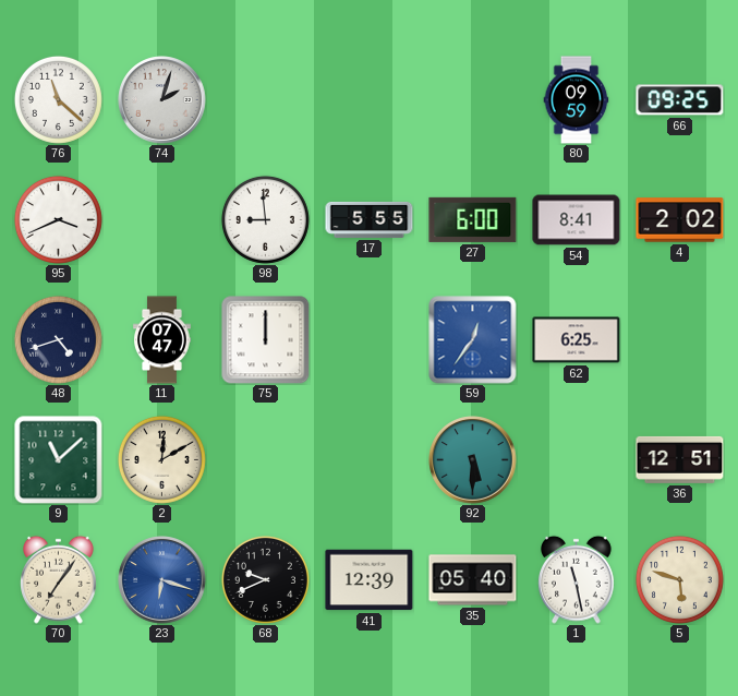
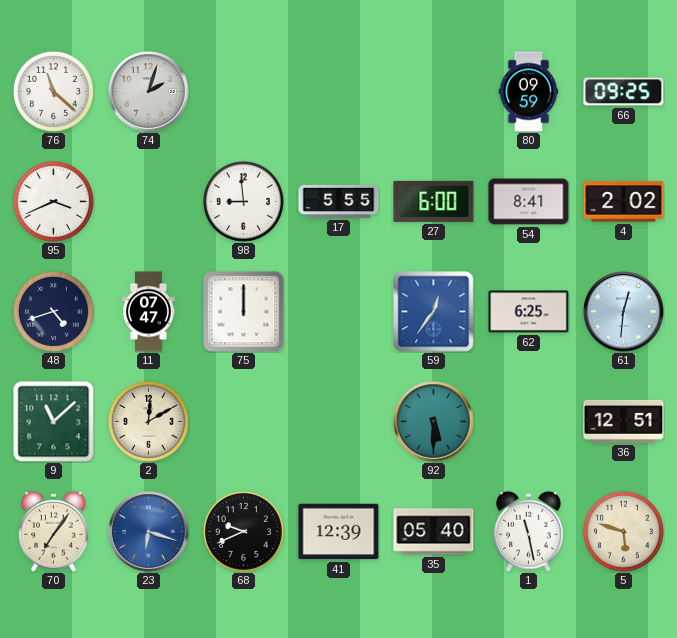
61: none -> 12:31
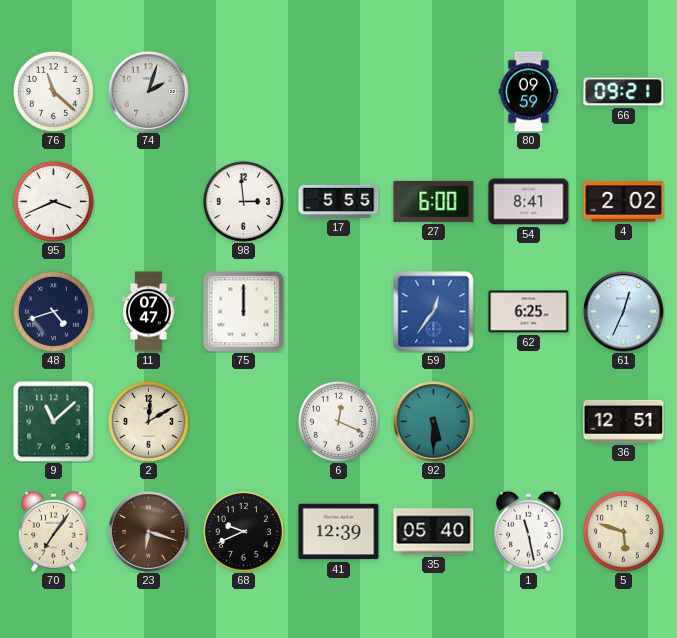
66: 09:25 -> 09:21
98: 8:59 -> 2:59
61: 12:31 -> 12:34
6: none -> 12:19
23 dial: blue -> brown
